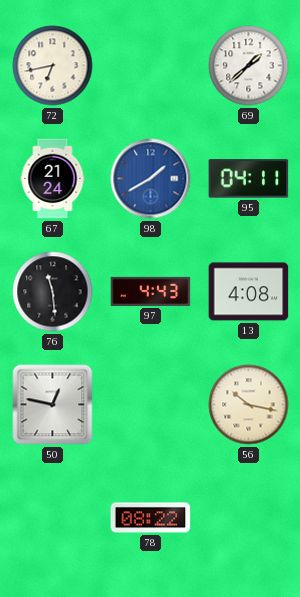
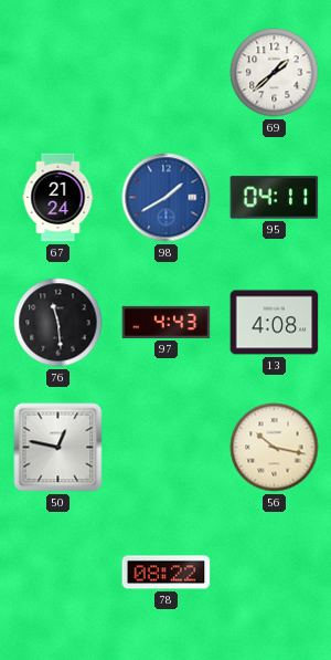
72: 6:43 -> none
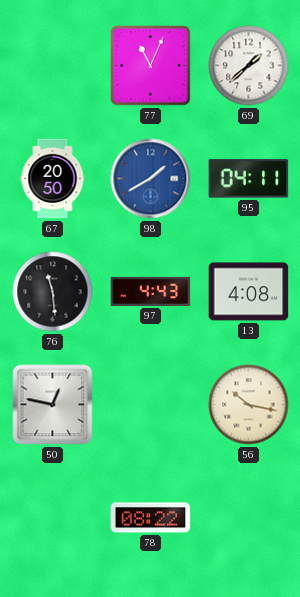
77: none -> 11:04
67: 21:24 -> 20:50
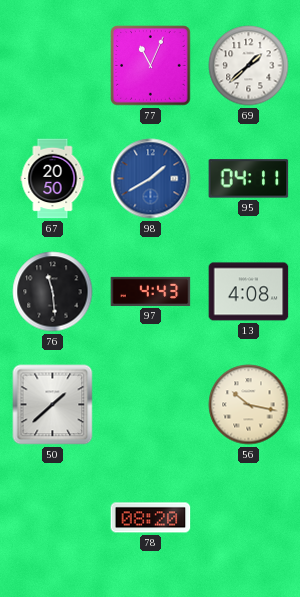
50: 12:47 -> 1:38
78: 08:22 -> 08:20
